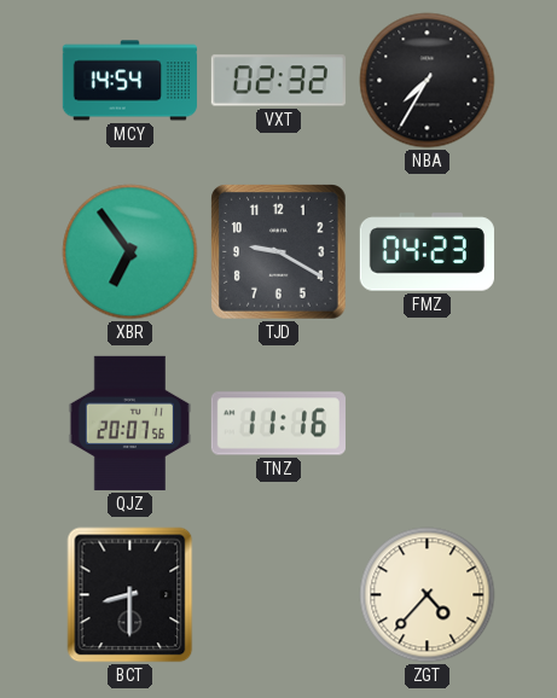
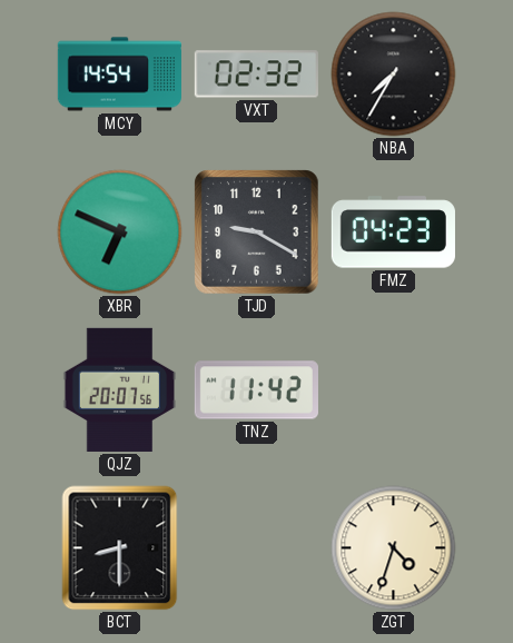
XBR: 6:54 -> 6:49
TNZ: 11:16 -> 11:42
ZGT: 4:37 -> 4:33
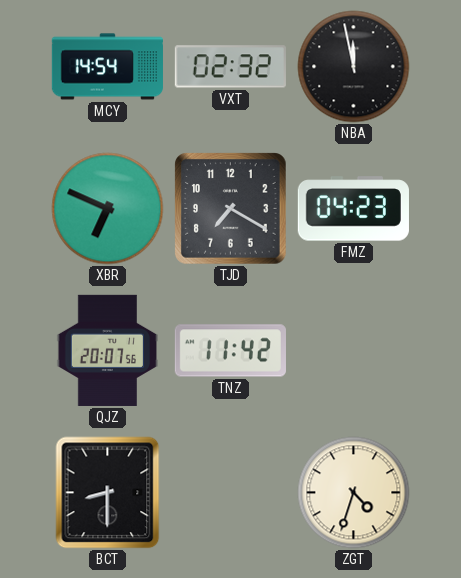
NBA: 7:35 -> 11:58
TJD: 9:20 -> 7:20
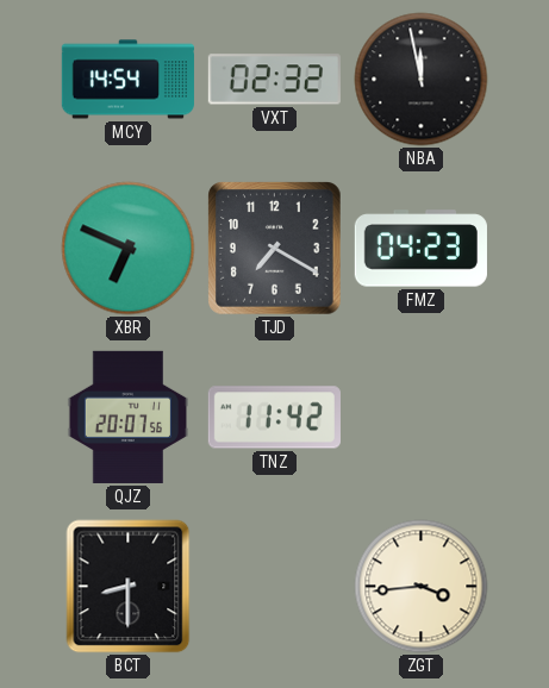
ZGT: 4:33 -> 3:44
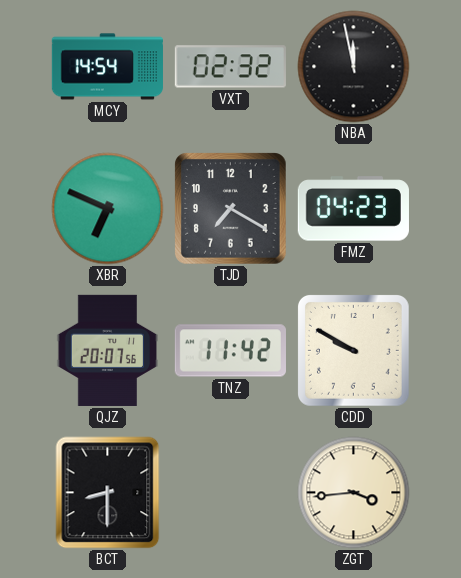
CDD: none -> 9:50
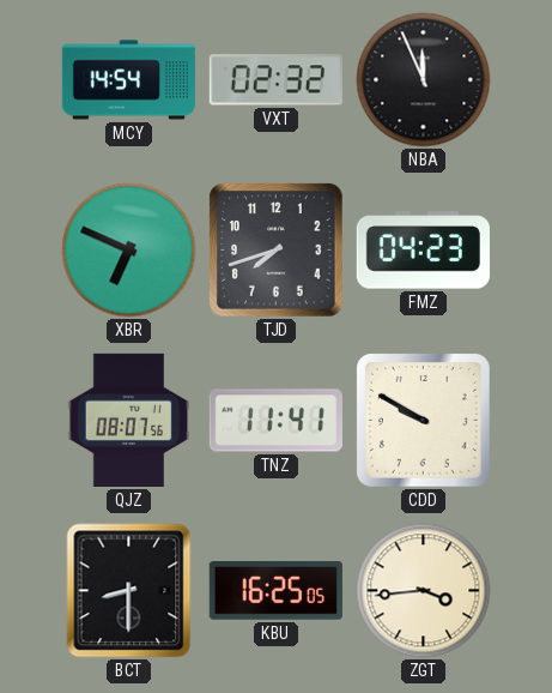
NBA: 11:58 -> 11:56
TJD: 7:20 -> 7:42
QJZ: 20:07 -> 08:07
TNZ: 11:42 -> 11:41
KBU: none -> 16:25
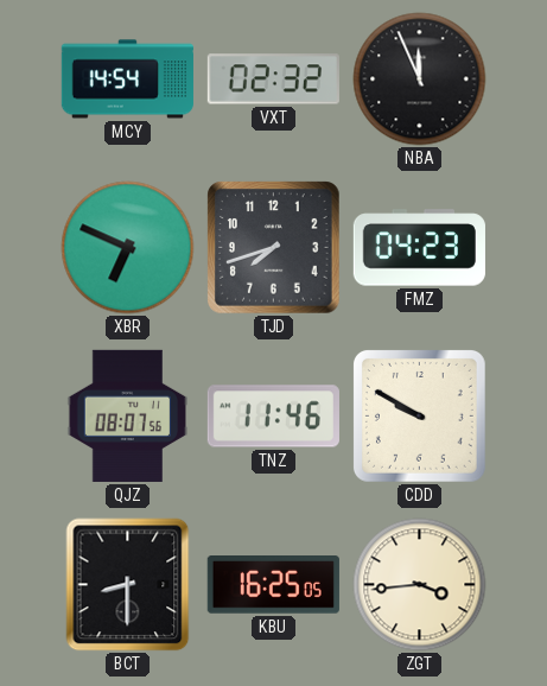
TNZ: 11:41 -> 11:46
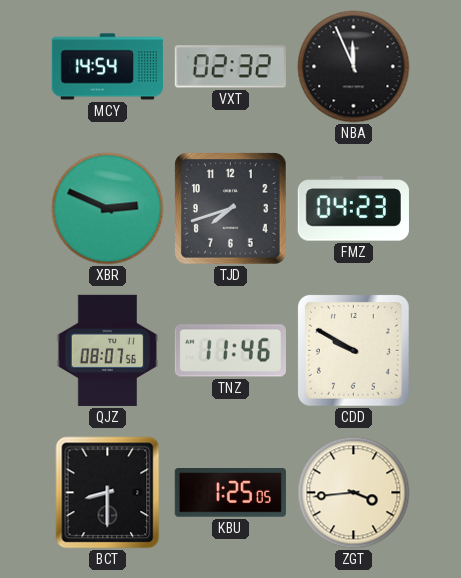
XBR: 6:49 -> 2:49
KBU: 16:25 -> 1:25
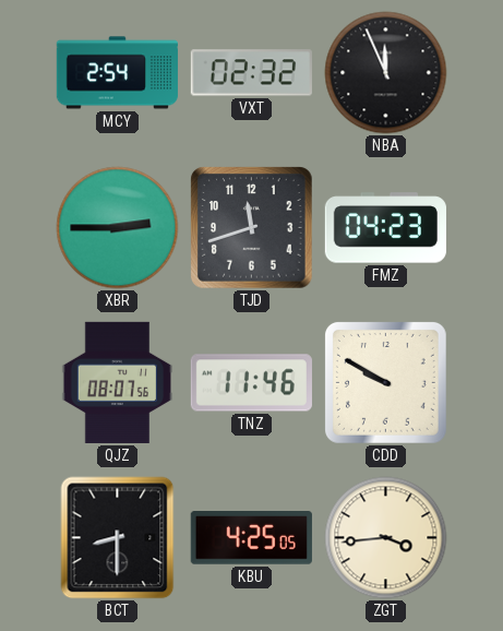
MCY: 14:54 -> 2:54
XBR: 2:49 -> 2:45
TJD: 7:42 -> 11:42
KBU: 1:25 -> 4:25
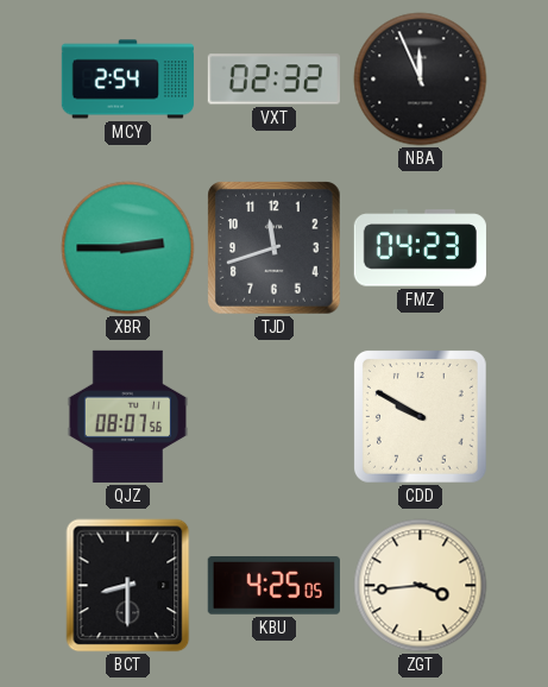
TNZ: 11:46 -> none
